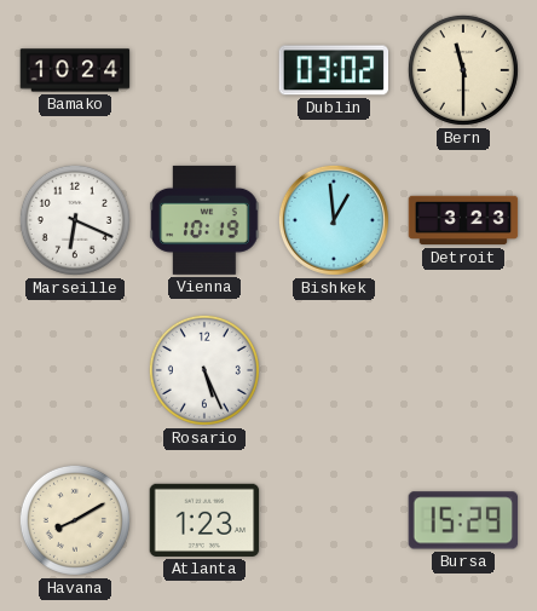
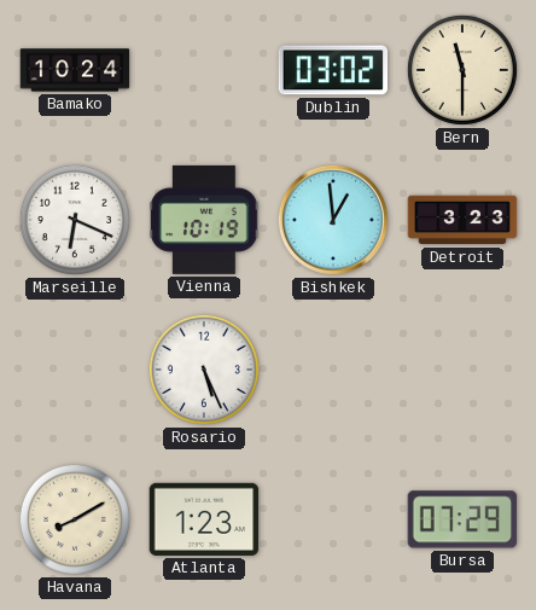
Bursa: 15:29 -> 07:29
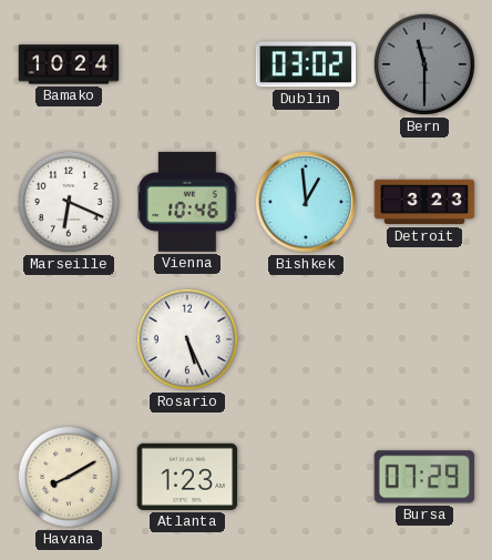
Bern dial: cream -> grey
Vienna: 10:19 -> 10:46
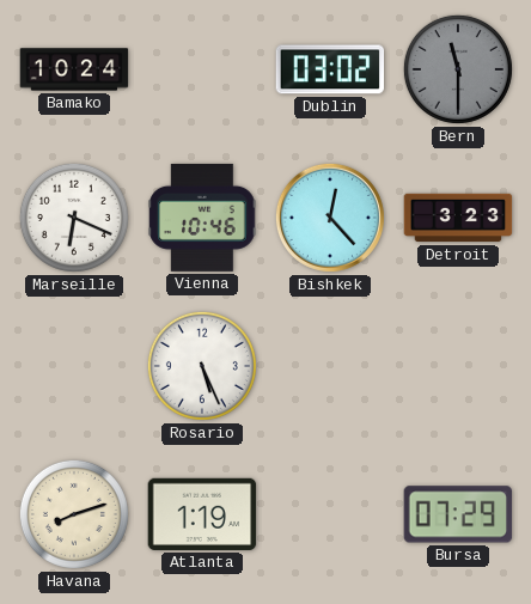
Bishkek: 12:59 -> 12:23
Havana: 8:10 -> 8:12
Atlanta: 1:23 -> 1:19
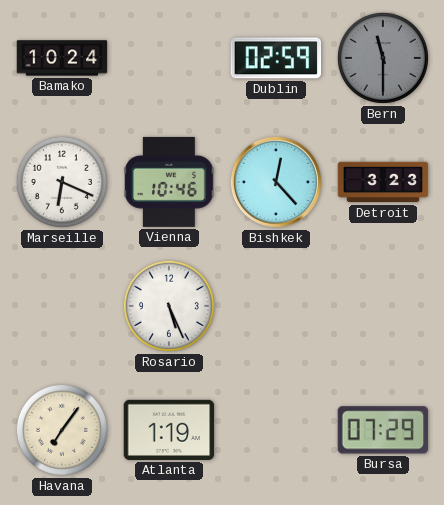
Dublin: 03:02 -> 02:59
Havana: 8:12 -> 7:06
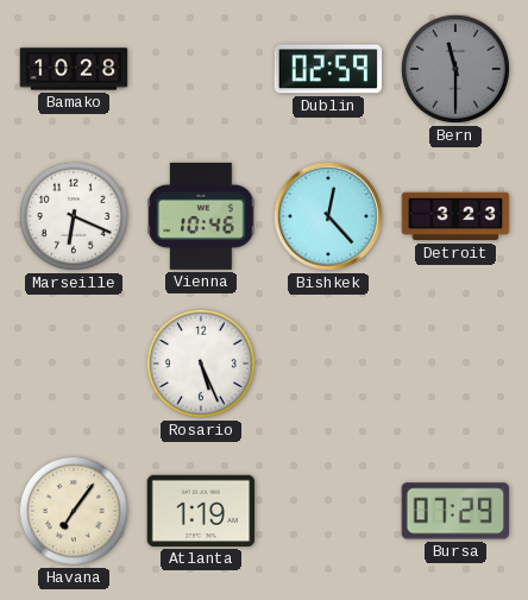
Bamako: 10:24 -> 10:28
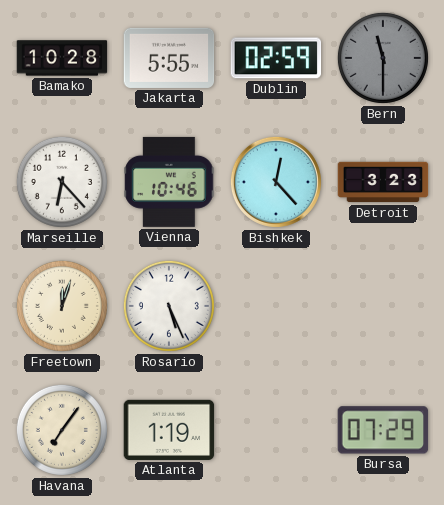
Jakarta: none -> 5:55
Marseille: 6:19 -> 6:23
Freetown: none -> 12:03
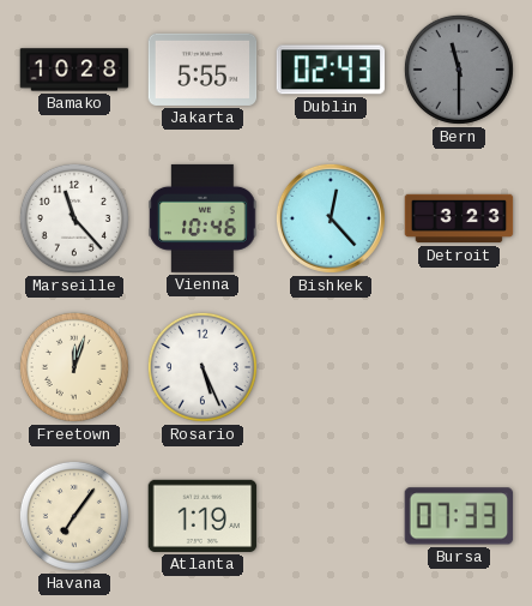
Dublin: 02:59 -> 02:43
Marseille: 6:23 -> 11:23
Bursa: 07:29 -> 07:33
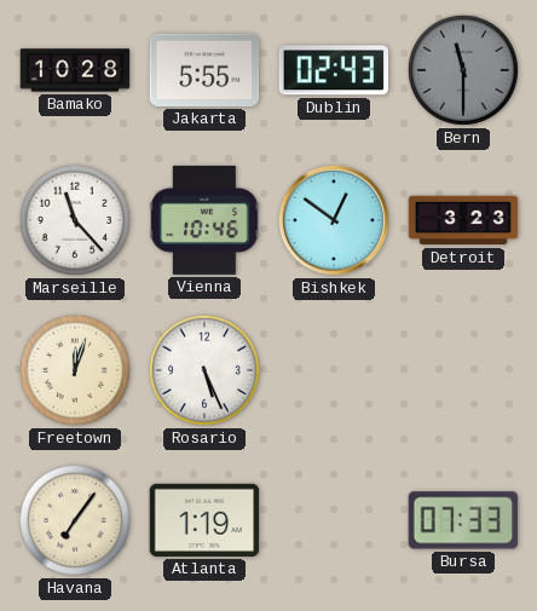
Bishkek: 12:23 -> 12:51
